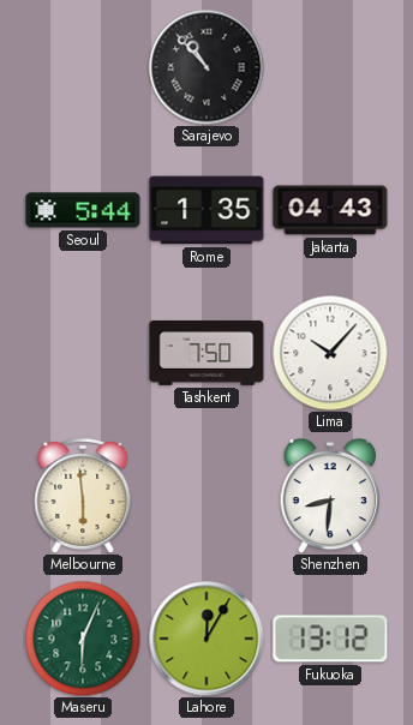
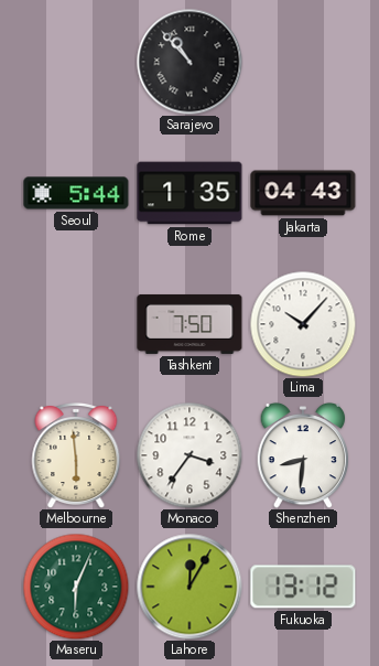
Monaco: none -> 3:36
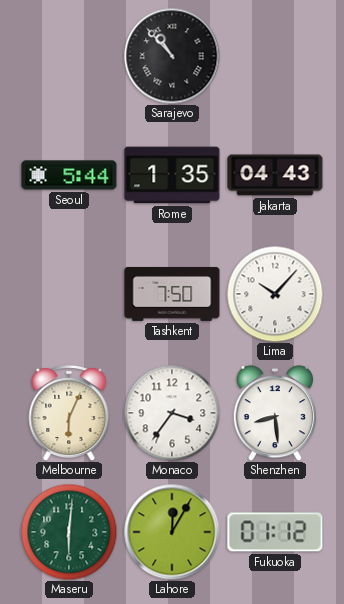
Melbourne: 5:59 -> 6:04
Shenzhen: 8:31 -> 8:29
Maseru: 6:04 -> 6:01
Fukuoka: 13:12 -> 01:12
